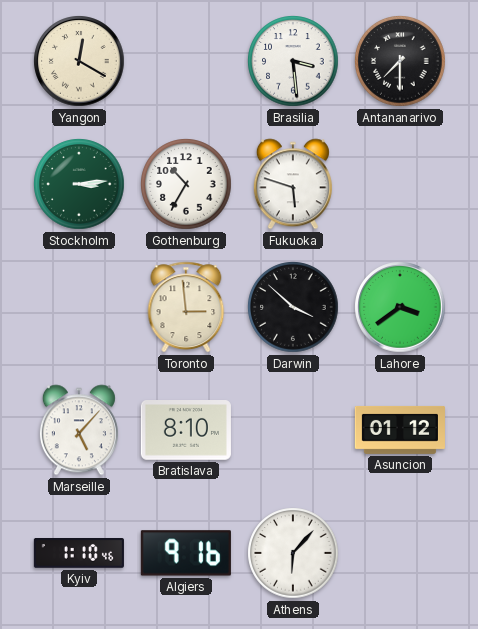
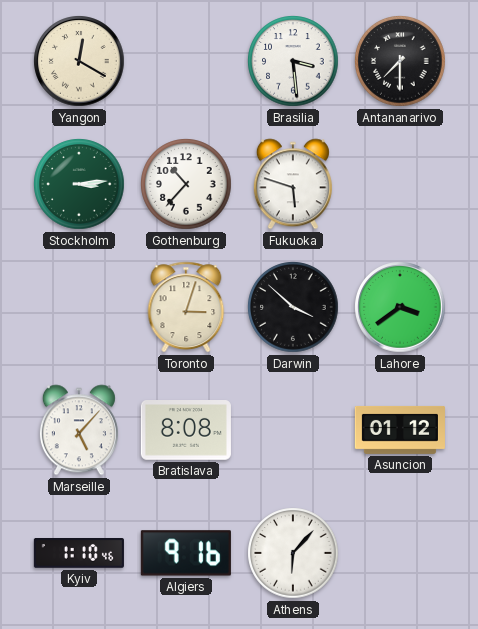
Gothenburg: 10:35 -> 10:37
Toronto: 2:59 -> 3:03
Bratislava: 8:10 -> 8:08
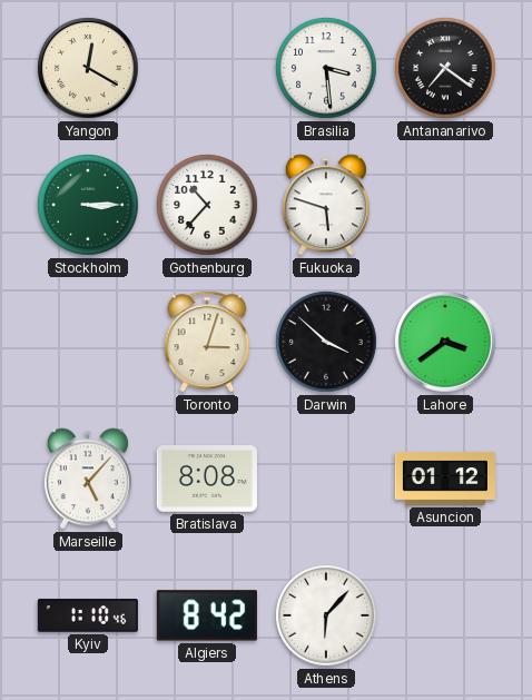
Antananarivo: 7:30 -> 7:21
Stockholm: 3:14 -> 3:15
Algiers: 9:16 -> 8:42
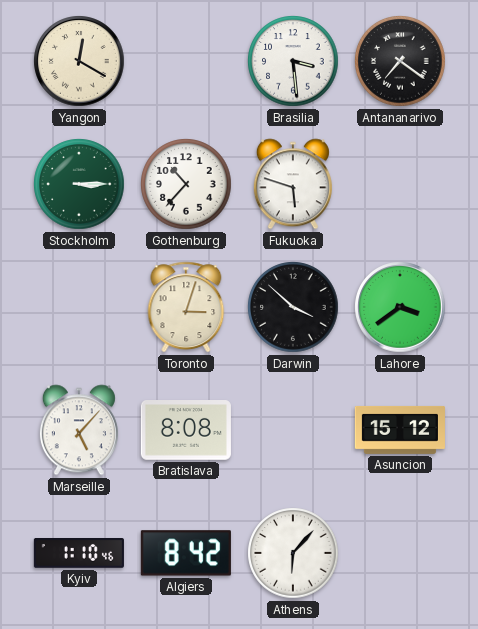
Asuncion: 01:12 -> 15:12
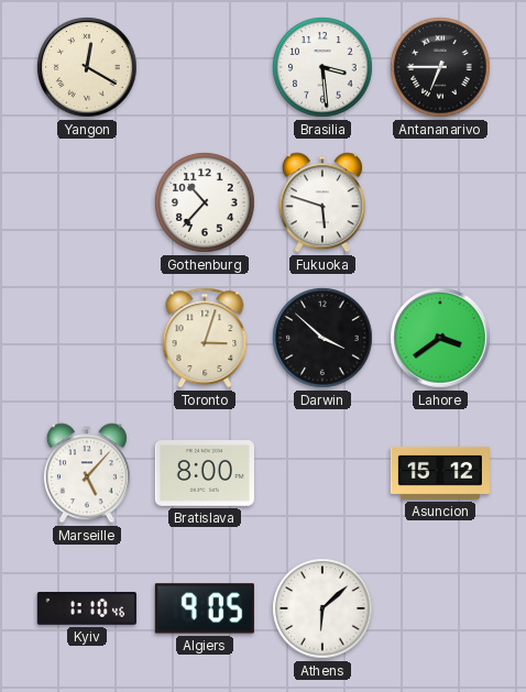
Antananarivo: 7:21 -> 6:45
Stockholm: 3:15 -> none
Bratislava: 8:08 -> 8:00
Algiers: 8:42 -> 9:05
Athens: 6:07 -> 6:08
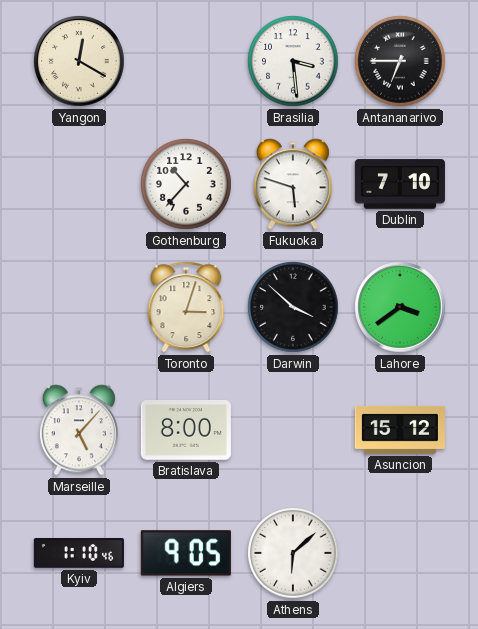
Dublin: none -> 7:10
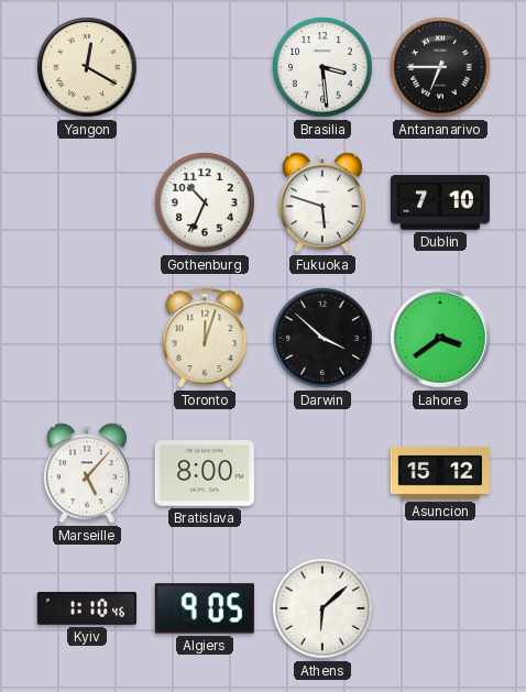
Gothenburg: 10:37 -> 10:34
Toronto: 3:03 -> 12:03
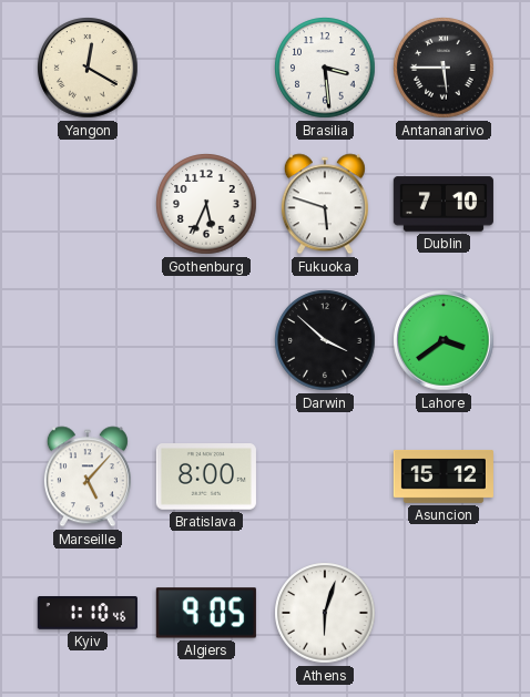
Antananarivo: 6:45 -> 5:45
Gothenburg: 10:34 -> 5:34
Toronto: 12:03 -> none
Athens: 6:08 -> 6:03
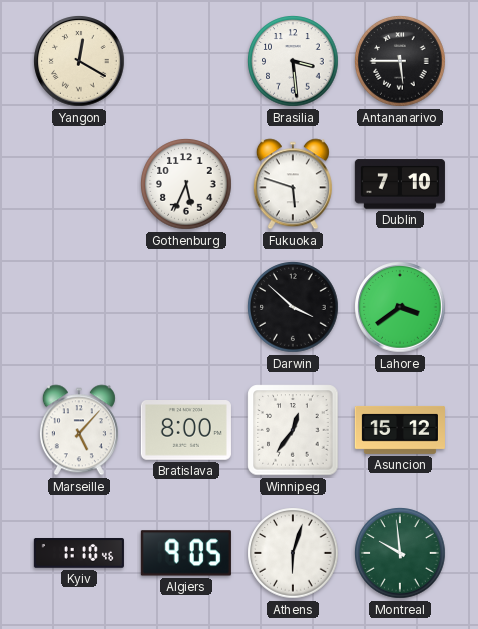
Winnipeg: none -> 12:36
Montreal: none -> 9:59
